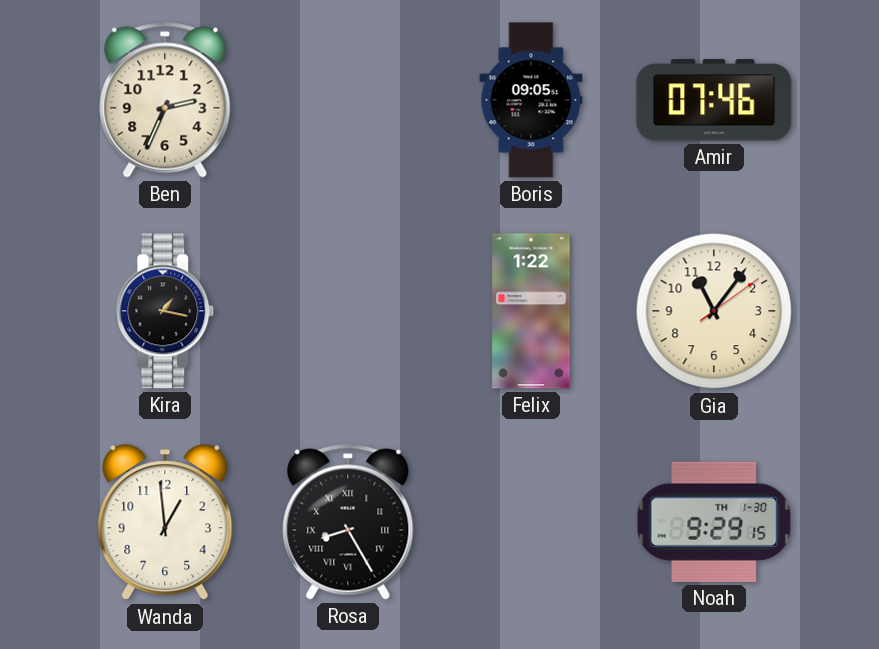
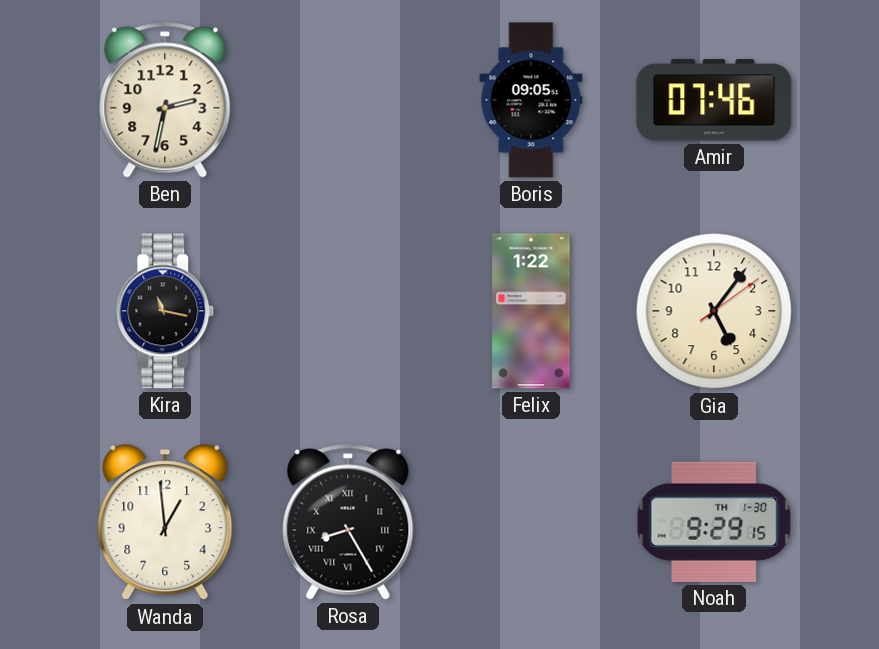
Ben: 2:34 -> 2:32
Kira: 1:17 -> 11:17
Gia: 11:06 -> 5:06
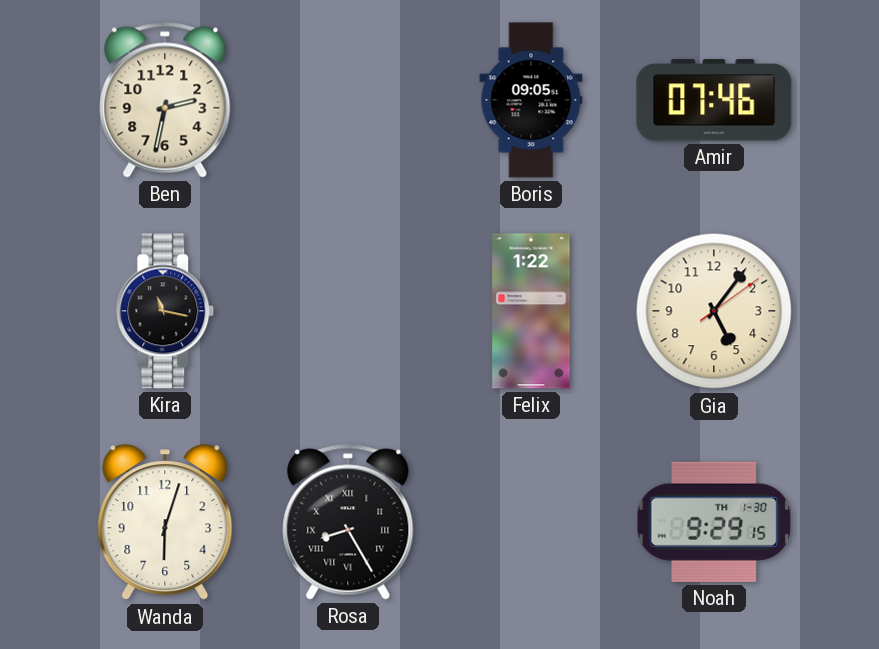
Wanda: 12:59 -> 6:03
